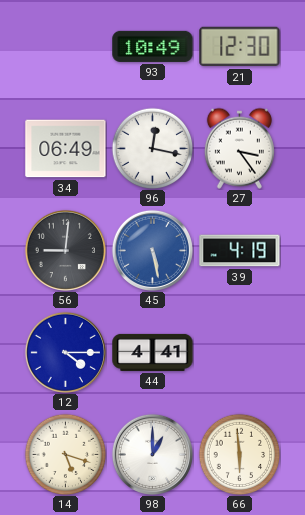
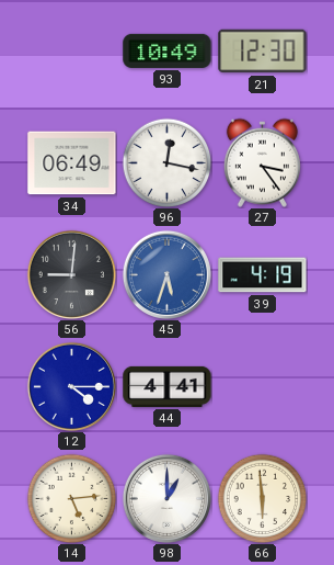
45: 5:28 -> 5:33
14: 5:18 -> 5:14
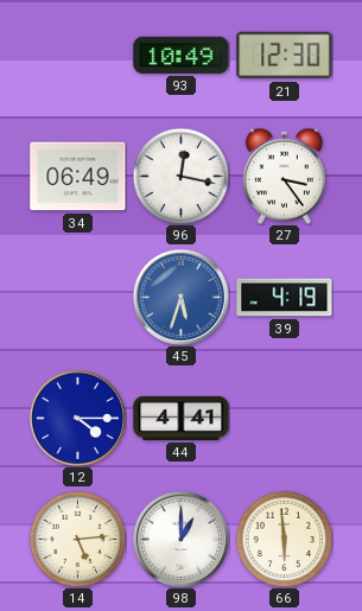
56: 9:01 -> none
